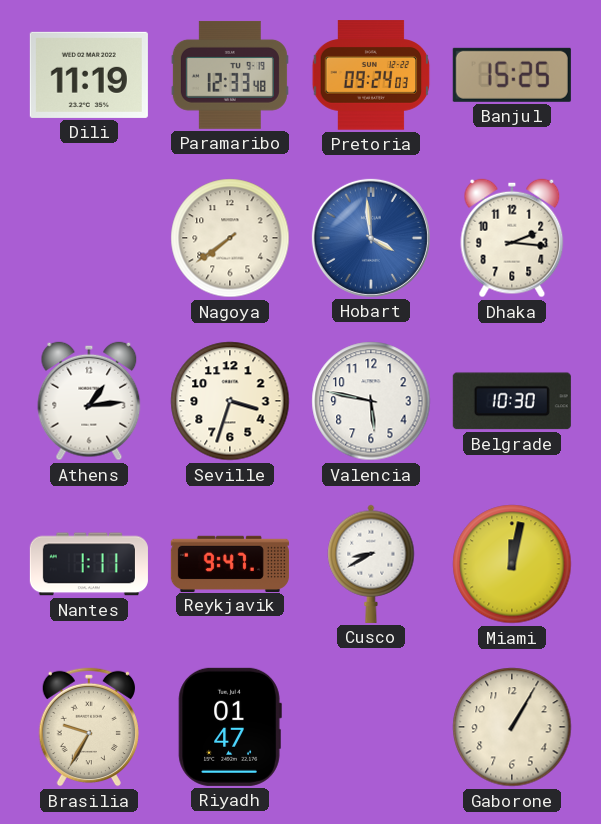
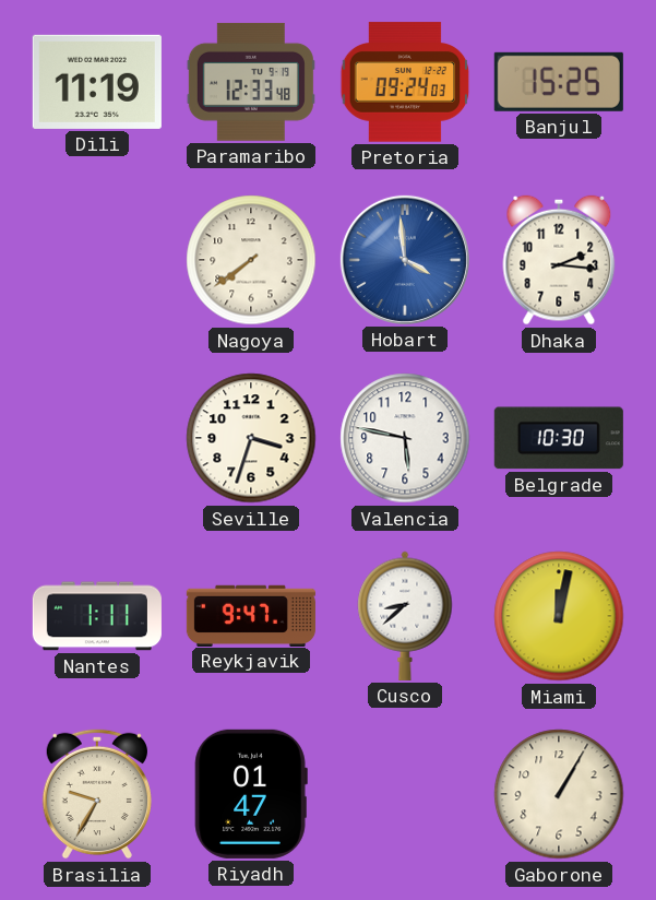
Athens: 1:14 -> none
Cusco: 8:40 -> 8:38
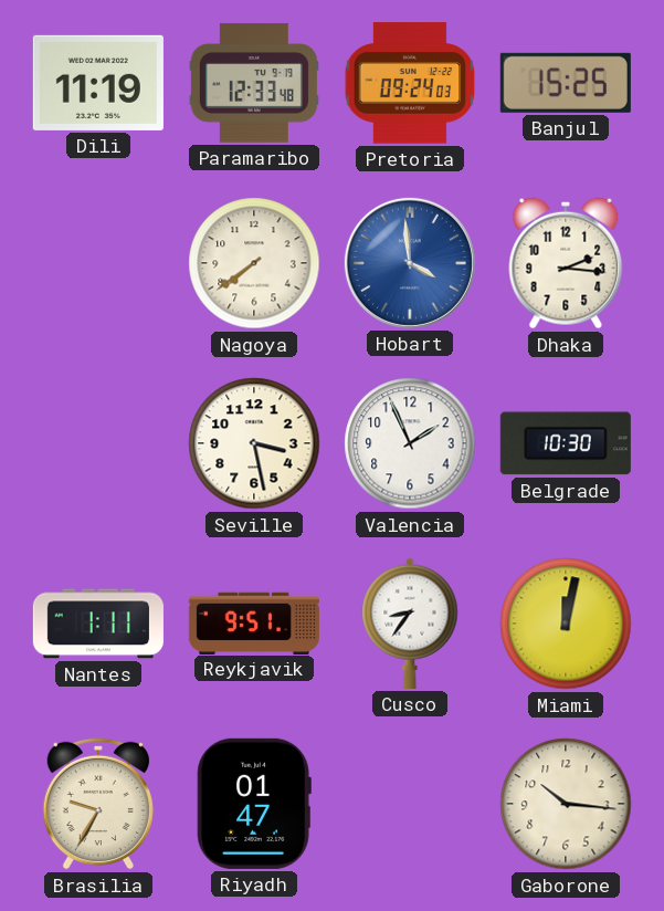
Seville: 3:33 -> 3:28
Valencia: 5:47 -> 1:56
Reykjavik: 9:47 -> 9:51
Cusco: 8:38 -> 8:36
Gaborone: 1:05 -> 10:16
